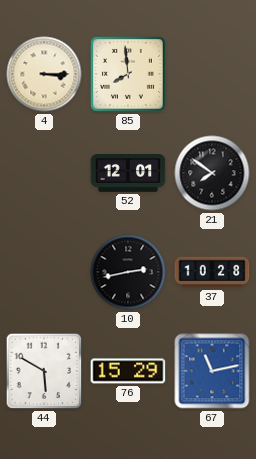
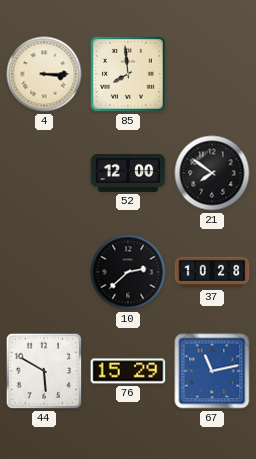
52: 12:01 -> 12:00
10: 2:43 -> 2:38
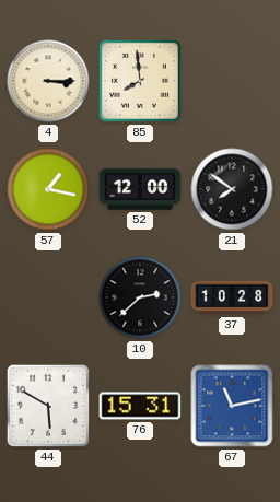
57: none -> 1:17
76: 15:29 -> 15:31
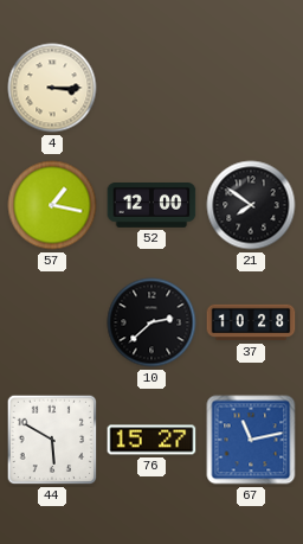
85: 7:59 -> none
76: 15:31 -> 15:27
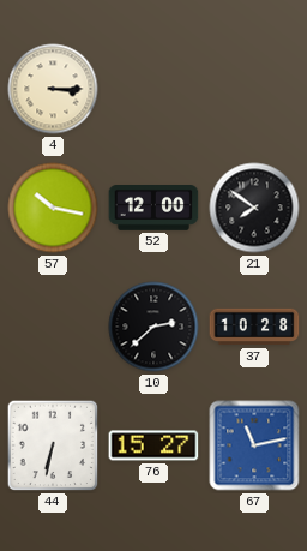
57: 1:17 -> 10:17
44: 5:50 -> 6:32
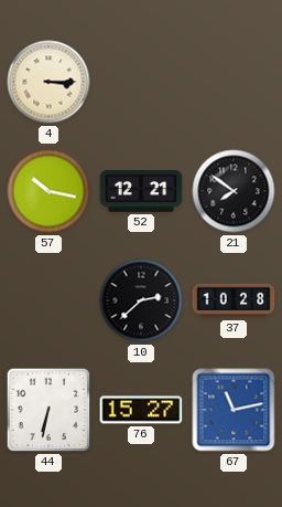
52: 12:00 -> 12:21
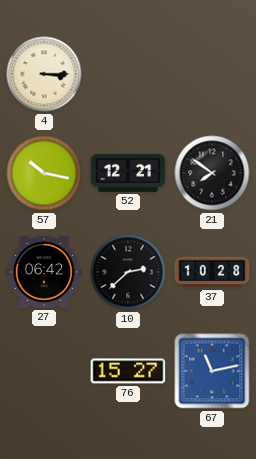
27: none -> 06:42
44: 6:32 -> none
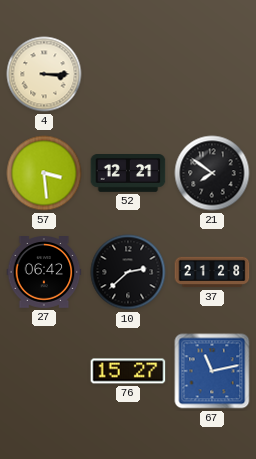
57: 10:17 -> 3:29
37: 10:28 -> 21:28
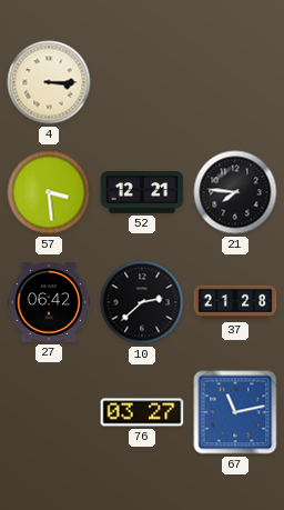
21: 7:51 -> 7:46
76: 15:27 -> 03:27
